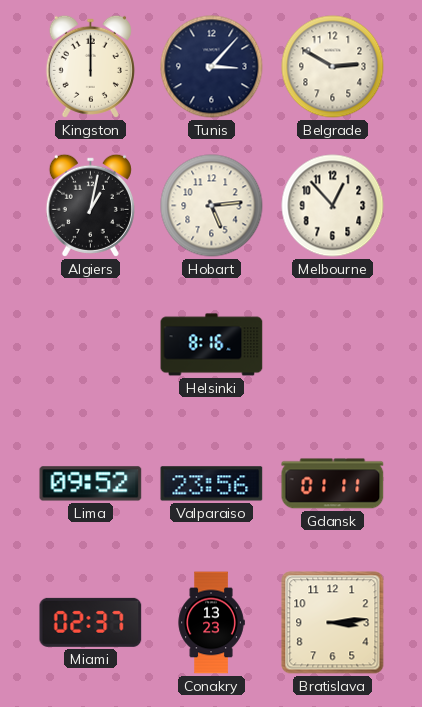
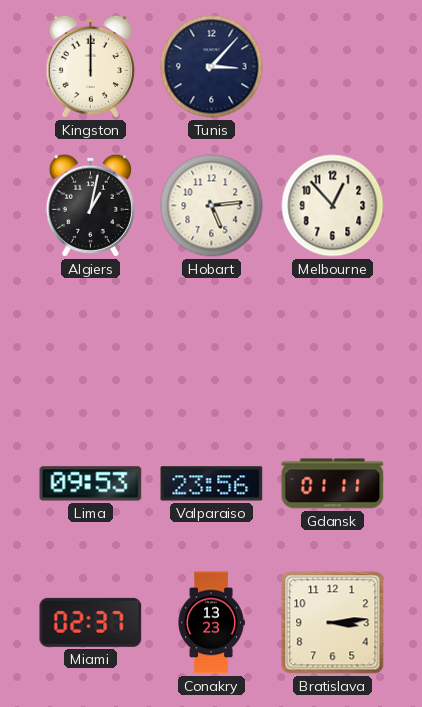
Belgrade: 2:50 -> none
Helsinki: 8:16 -> none
Lima: 09:52 -> 09:53
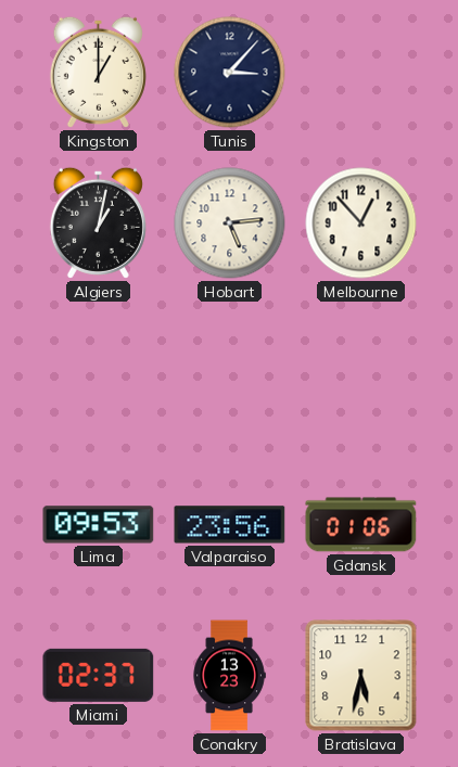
Kingston: 12:00 -> 1:00
Gdansk: 01:11 -> 01:06
Bratislava: 3:14 -> 5:32
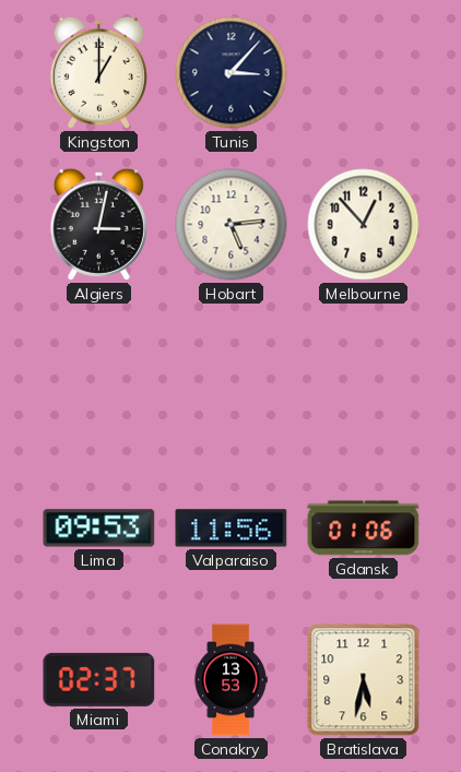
Algiers: 1:02 -> 3:02
Valparaiso: 23:56 -> 11:56
Conakry: 13:23 -> 13:53
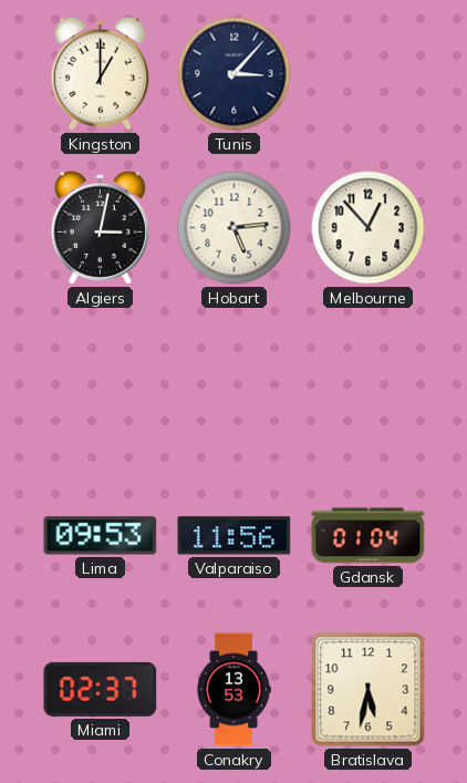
Gdansk: 01:06 -> 01:04
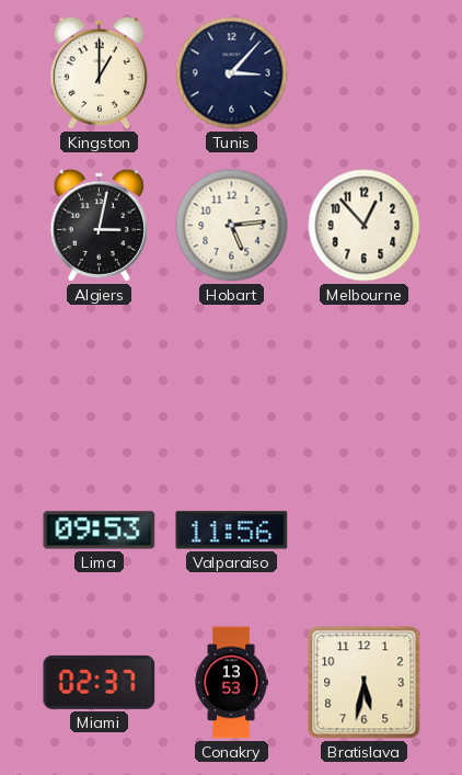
Gdansk: 01:04 -> none
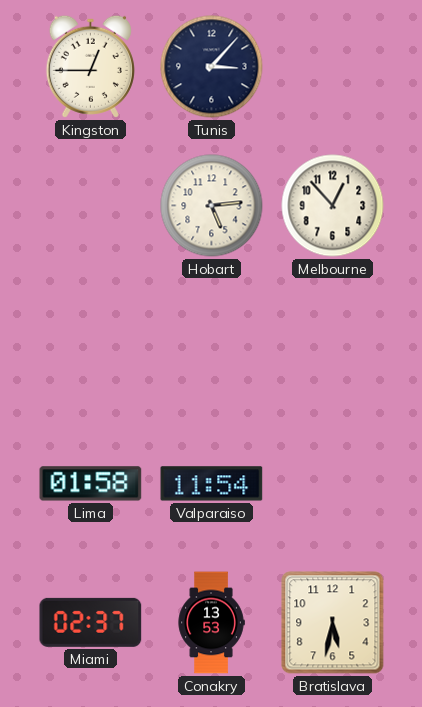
Kingston: 1:00 -> 12:45
Algiers: 3:02 -> none
Lima: 09:53 -> 01:58
Valparaiso: 11:56 -> 11:54
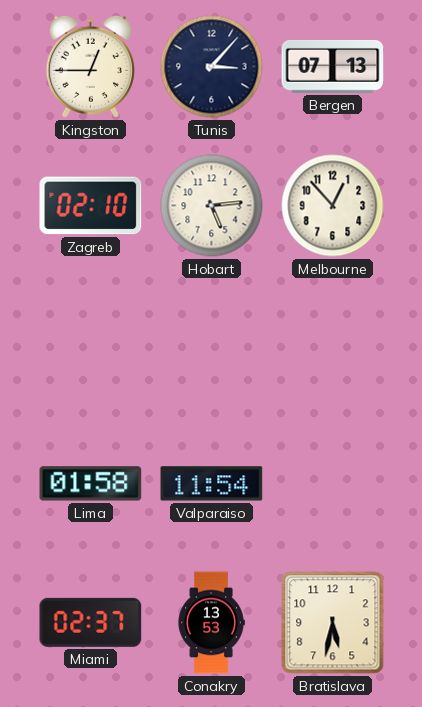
Bergen: none -> 07:13
Zagreb: none -> 02:10
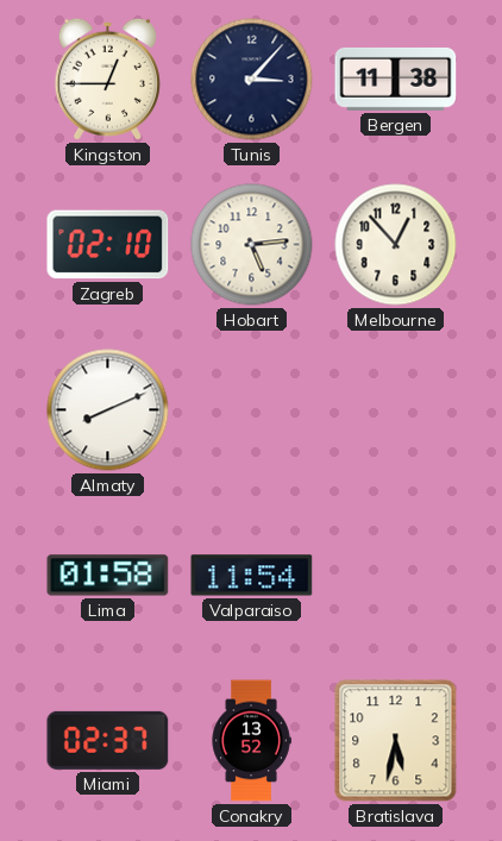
Bergen: 07:13 -> 11:38
Almaty: none -> 8:11
Conakry: 13:53 -> 13:52
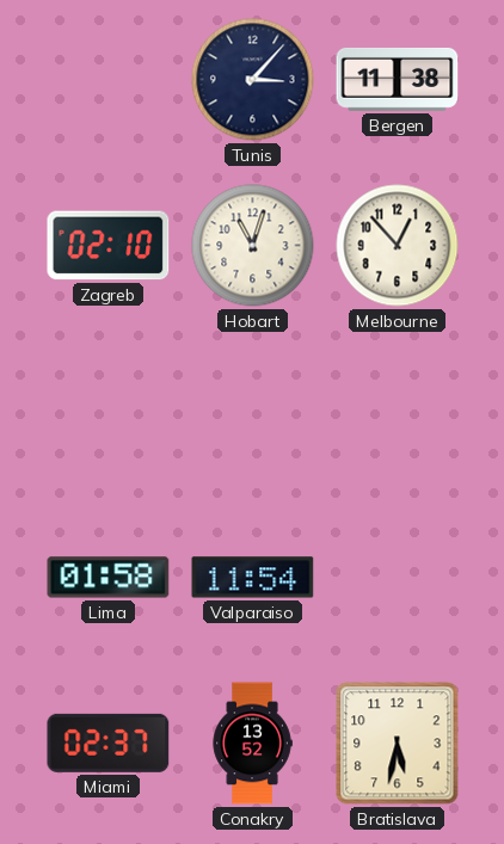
Kingston: 12:45 -> none
Hobart: 5:14 -> 11:03
Almaty: 8:11 -> none
